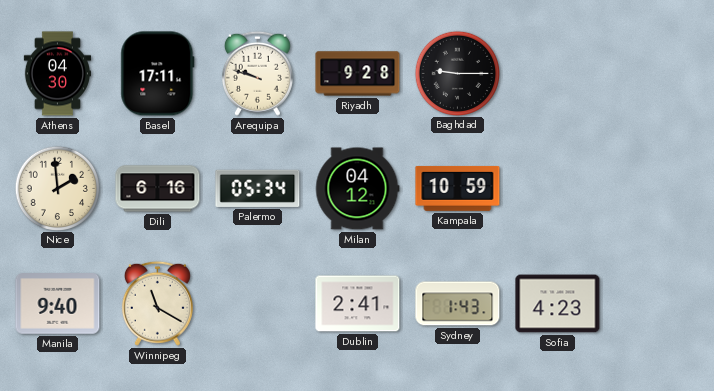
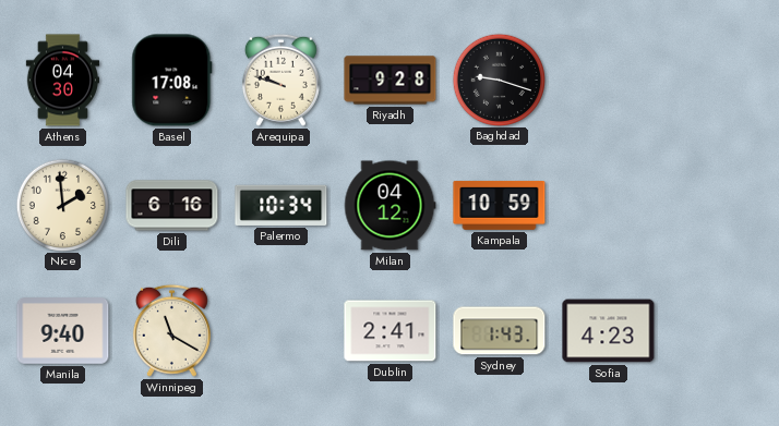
Basel: 17:11 -> 17:08
Baghdad: 9:15 -> 9:18
Palermo: 05:34 -> 10:34
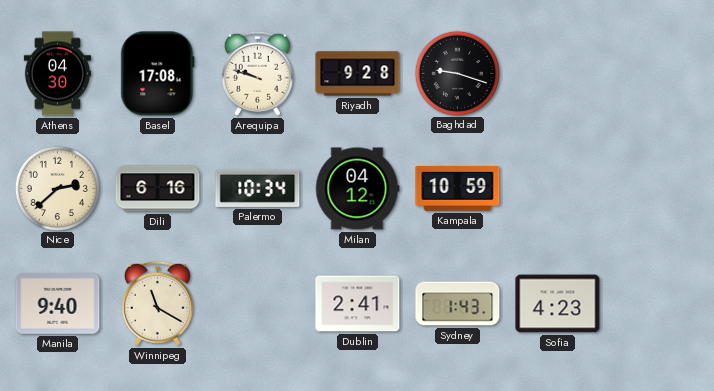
Nice: 1:59 -> 2:38
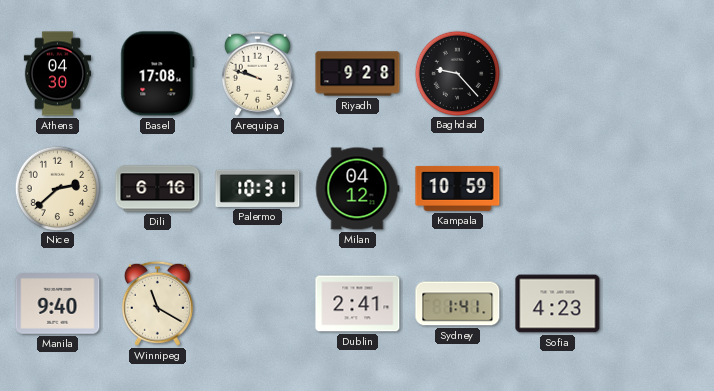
Baghdad: 9:18 -> 9:23
Palermo: 10:34 -> 10:31
Sydney: 1:43 -> 1:41
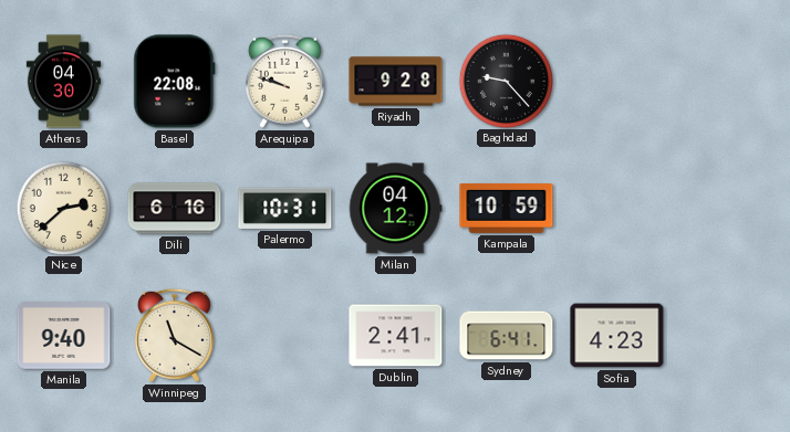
Basel: 17:08 -> 22:08
Sydney: 1:41 -> 6:41
